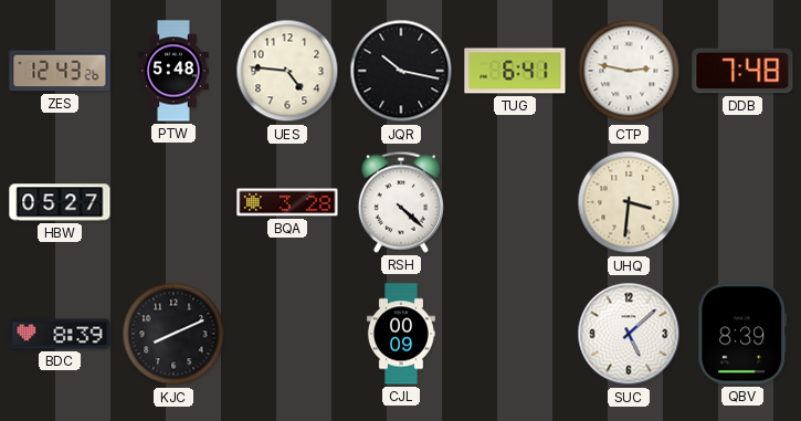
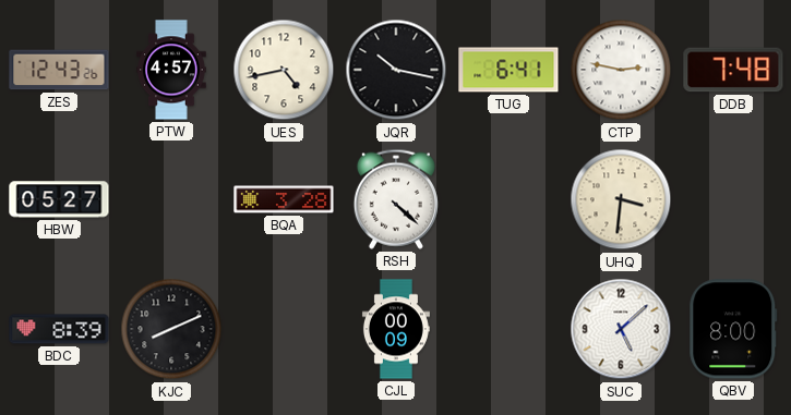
PTW: 5:48 -> 4:57
UES: 4:46 -> 4:43
QBV: 8:39 -> 8:00
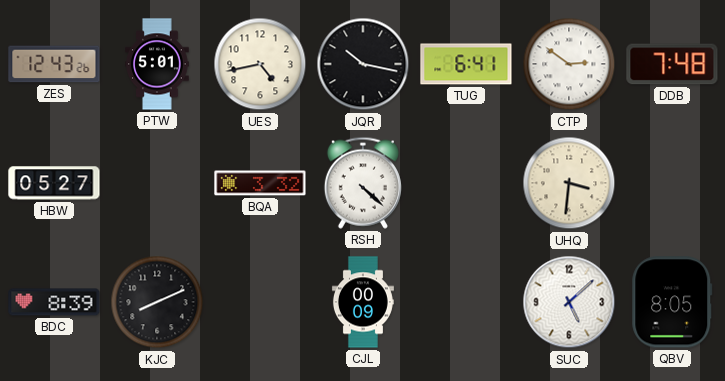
PTW: 4:57 -> 5:01
CTP: 2:47 -> 2:51
BQA: 3:28 -> 3:32
QBV: 8:00 -> 8:05
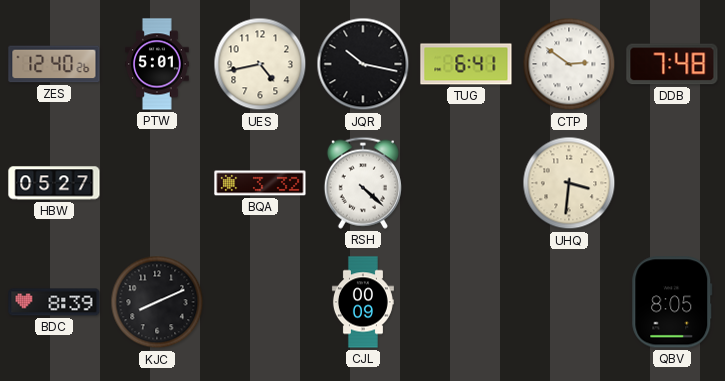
ZES: 12:43 -> 12:40
SUC: 5:08 -> none
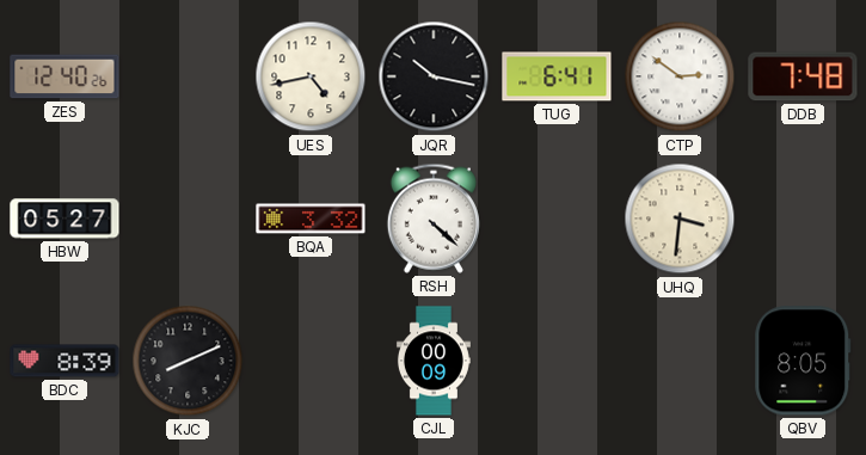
PTW: 5:01 -> none
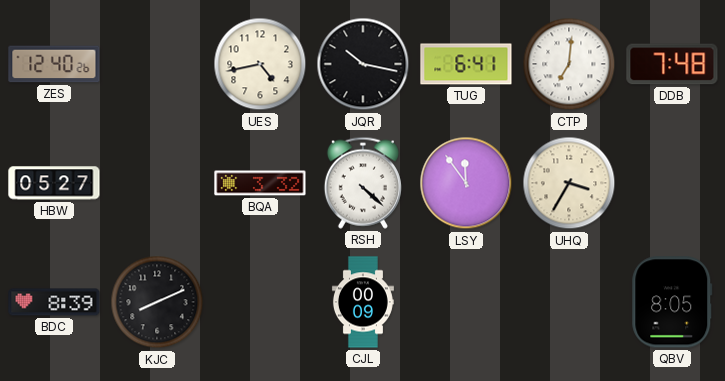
CTP: 2:51 -> 7:01
LSY: none -> 11:54
UHQ: 3:31 -> 3:35
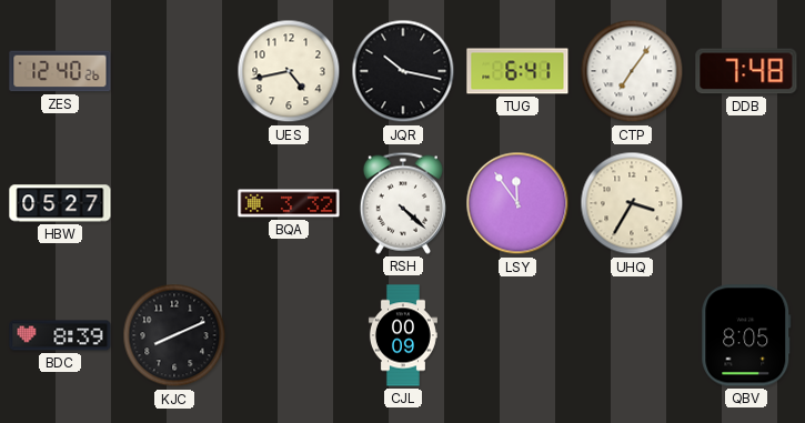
CTP: 7:01 -> 7:06
